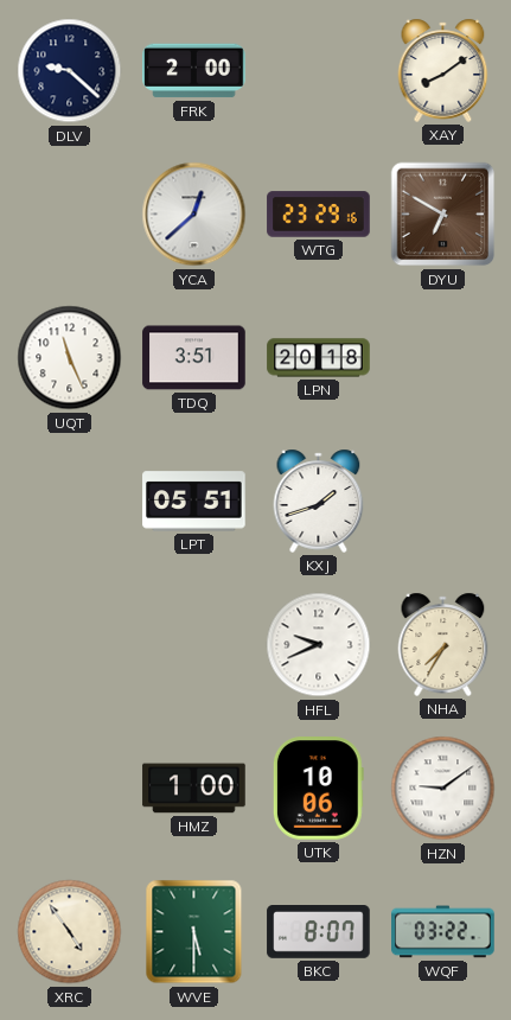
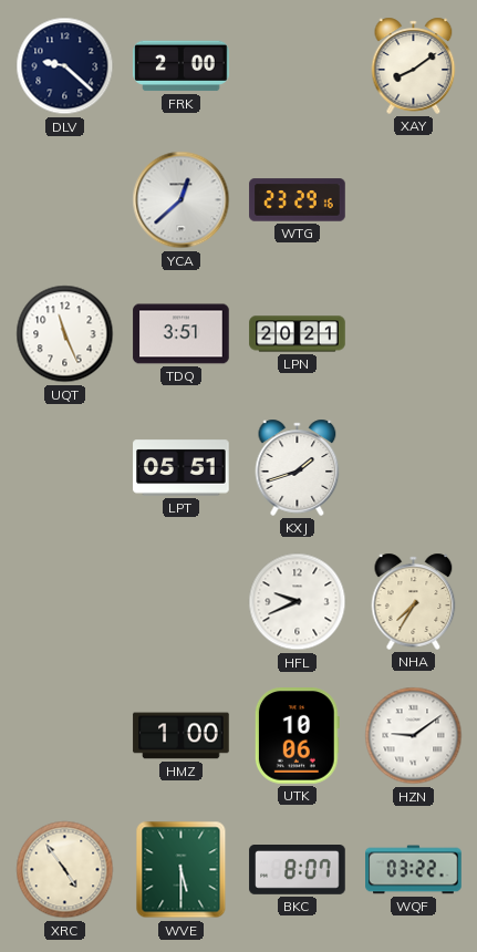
DYU: 6:50 -> none
LPN: 20:18 -> 20:21
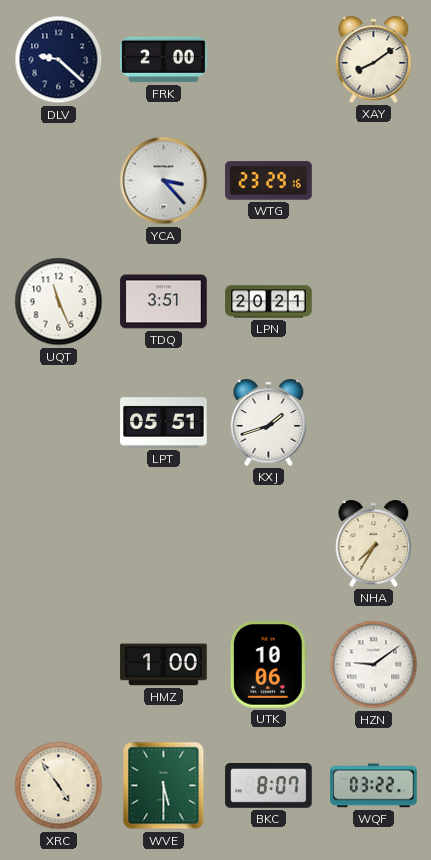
YCA: 12:38 -> 3:23
HFL: 9:41 -> none
